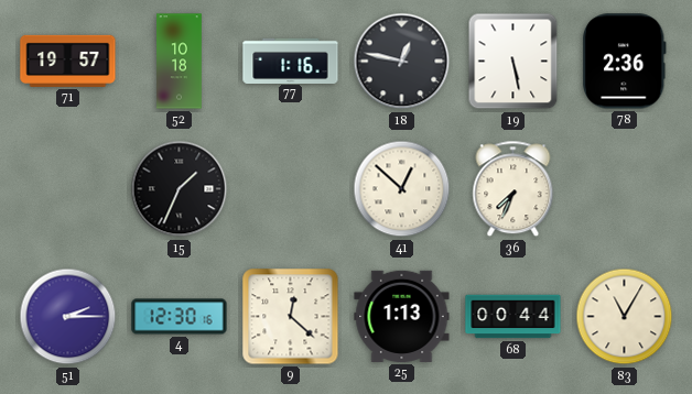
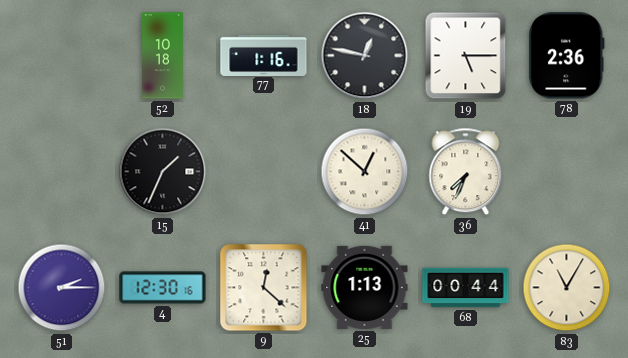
71: 19:57 -> none
19: 5:28 -> 5:15
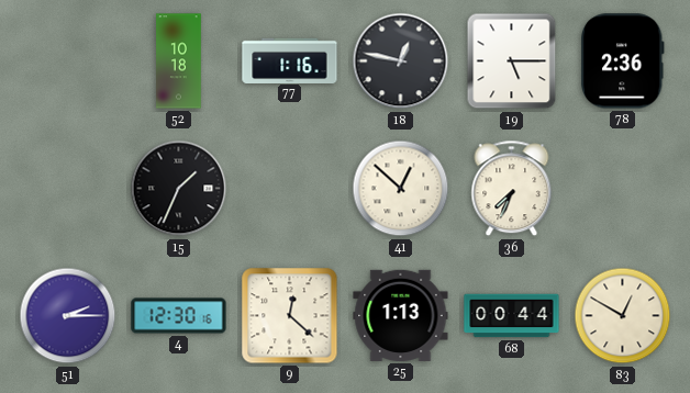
83: 11:05 -> 12:50
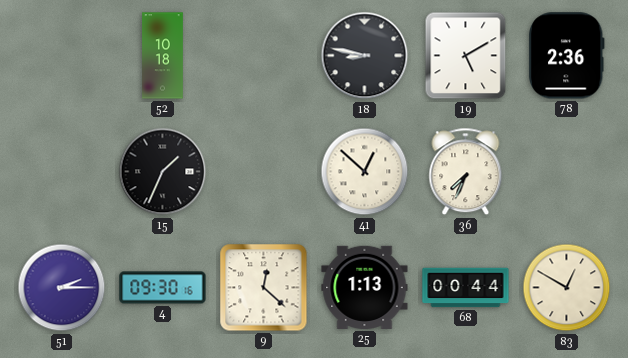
77: 1:16 -> none
18: 12:47 -> 8:47
19: 5:15 -> 5:10
4: 12:30 -> 09:30
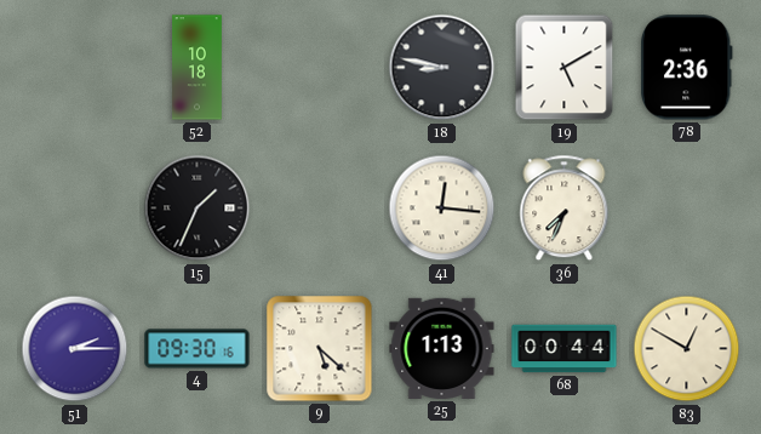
41: 12:52 -> 12:16
9: 12:22 -> 5:22
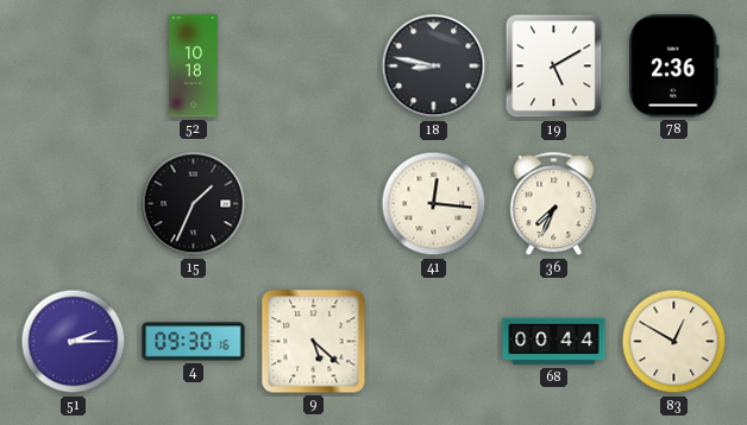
25: 1:13 -> none
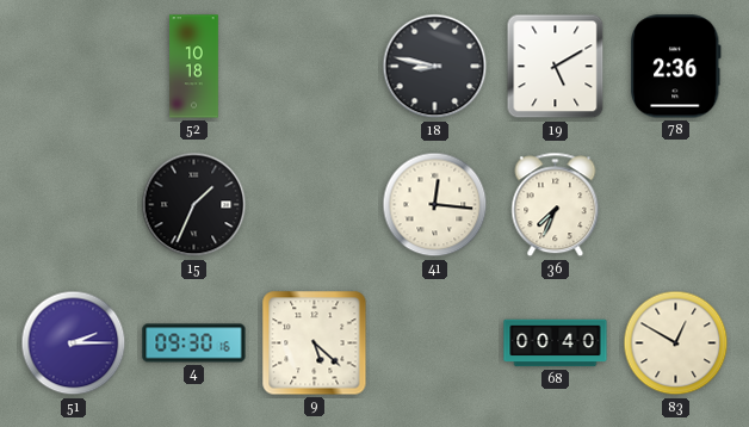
68: 00:44 -> 00:40
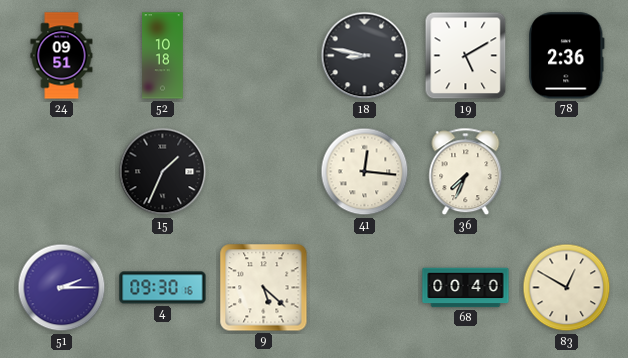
24: none -> 09:51
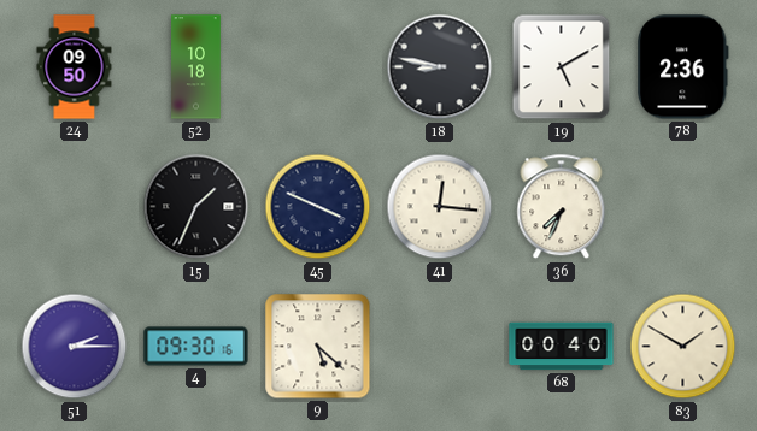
24: 09:51 -> 09:50
45: none -> 3:49
83: 12:50 -> 1:50
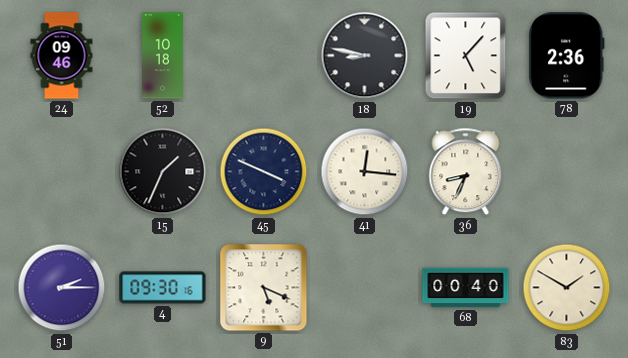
24: 09:50 -> 09:46
19: 5:10 -> 5:07
36: 7:34 -> 8:34
9: 5:22 -> 5:19
